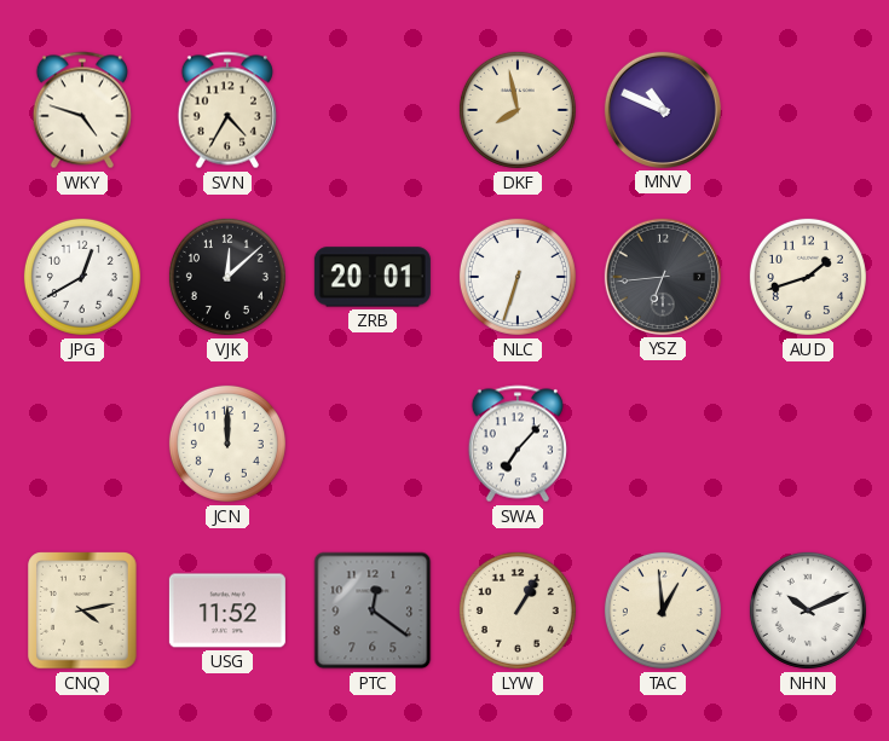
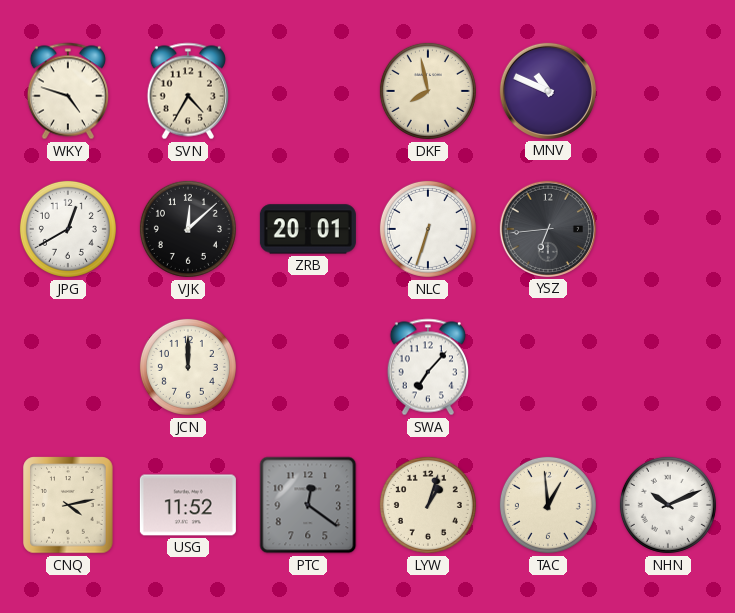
AUD: 1:42 -> none
LYW: 1:05 -> 1:03
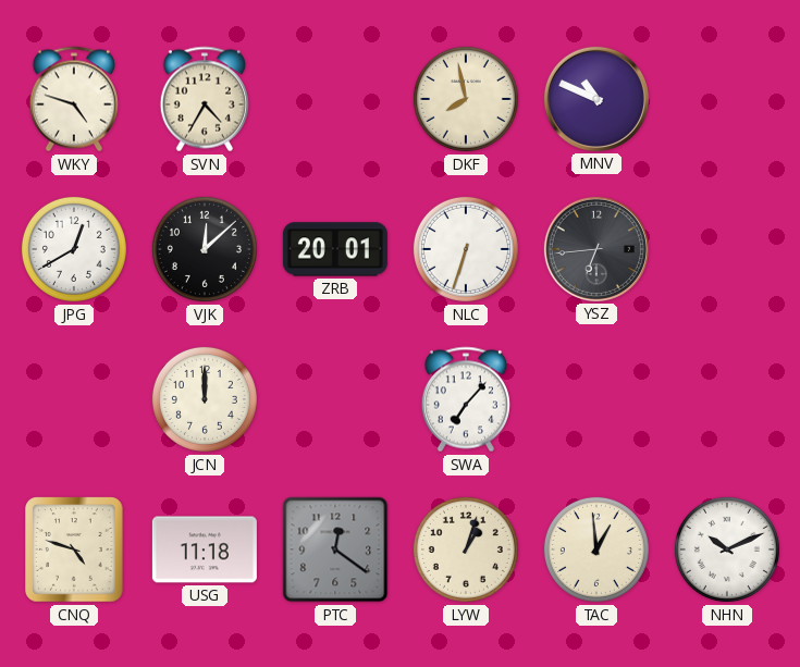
CNQ: 4:13 -> 4:48
USG: 11:52 -> 11:18
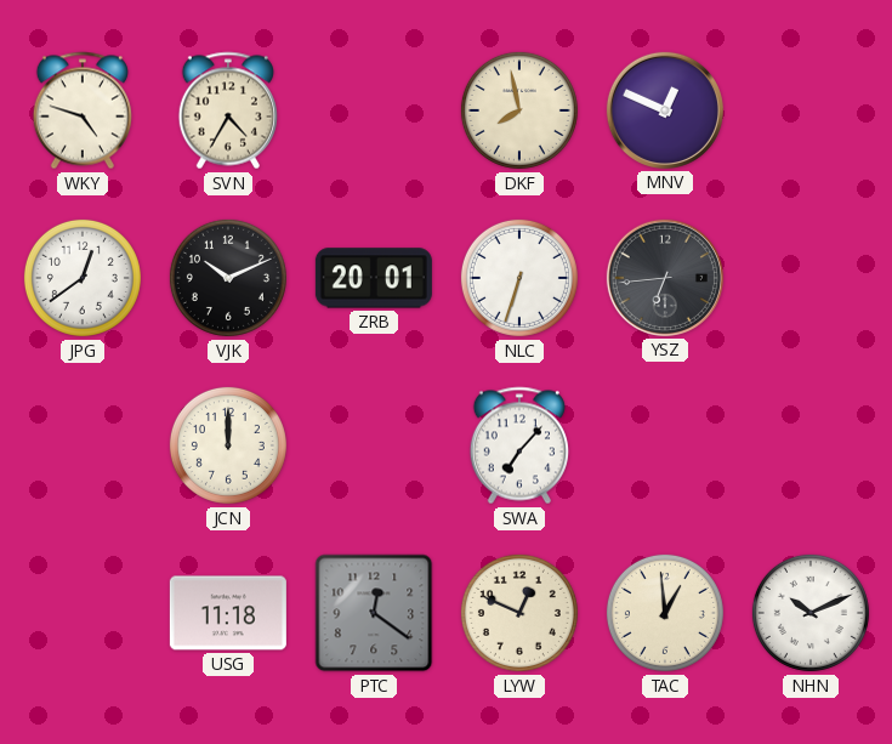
MNV: 10:49 -> 12:49
JPG: 12:40 -> 12:39
VJK: 12:08 -> 10:11
CNQ: 4:48 -> none
LYW: 1:03 -> 12:49
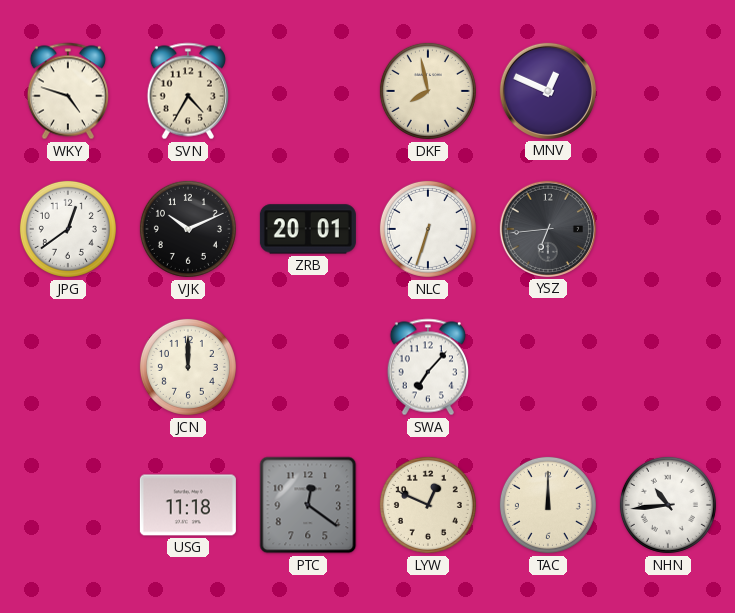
TAC: 12:59 -> 12:00
NHN: 10:11 -> 10:44
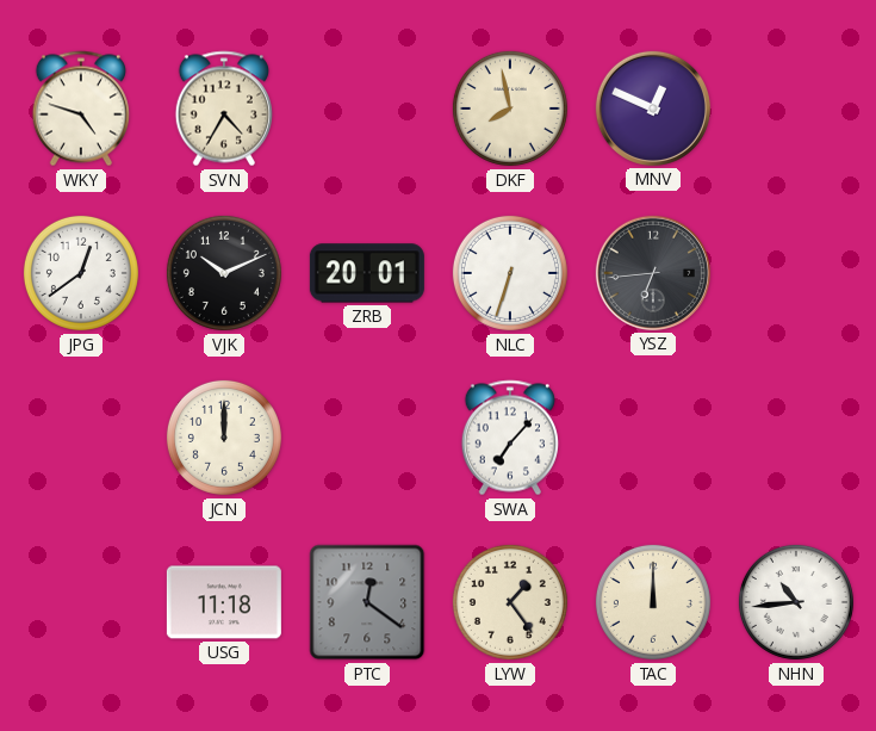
LYW: 12:49 -> 1:24
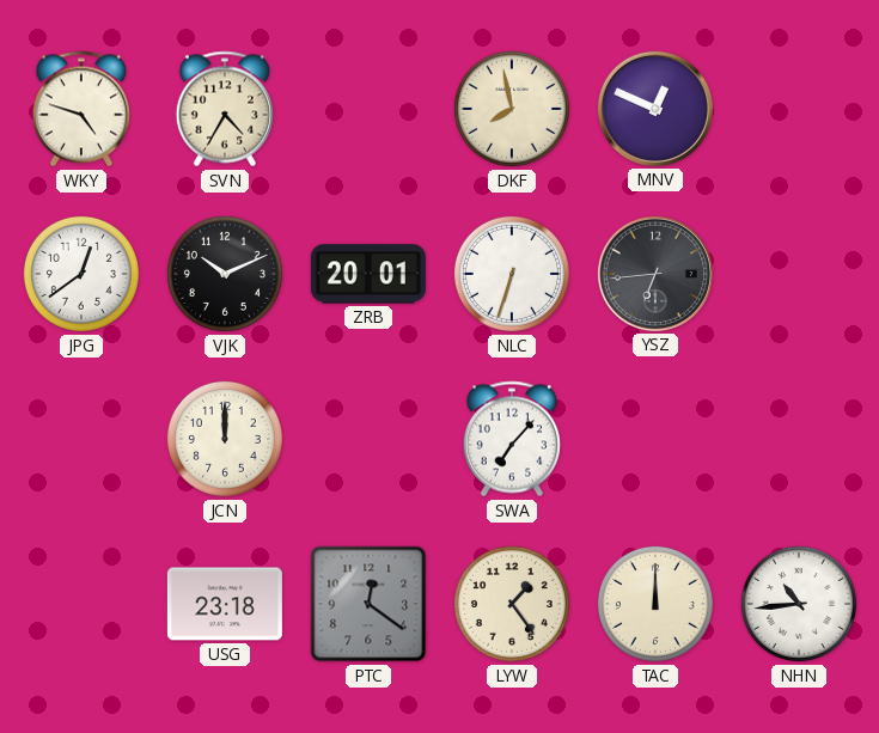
USG: 11:18 -> 23:18
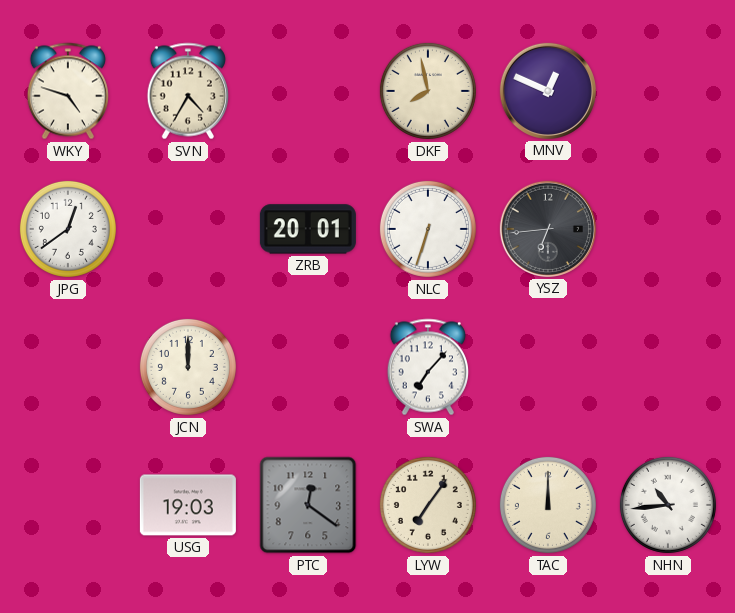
VJK: 10:11 -> none
USG: 23:18 -> 19:03
LYW: 1:24 -> 7:06
